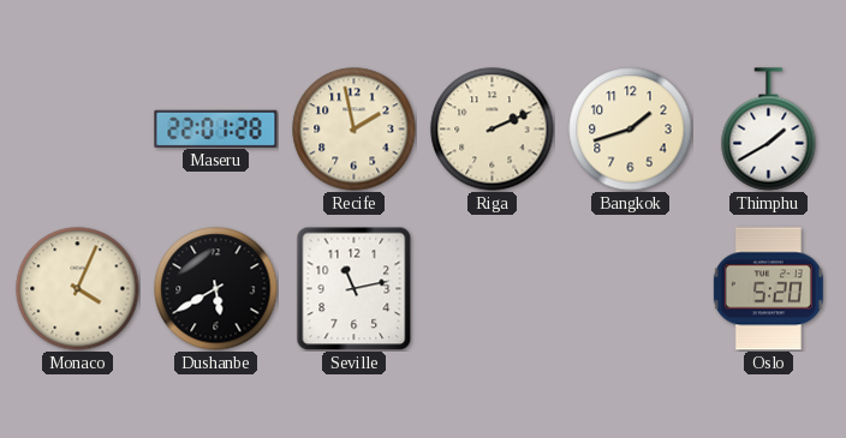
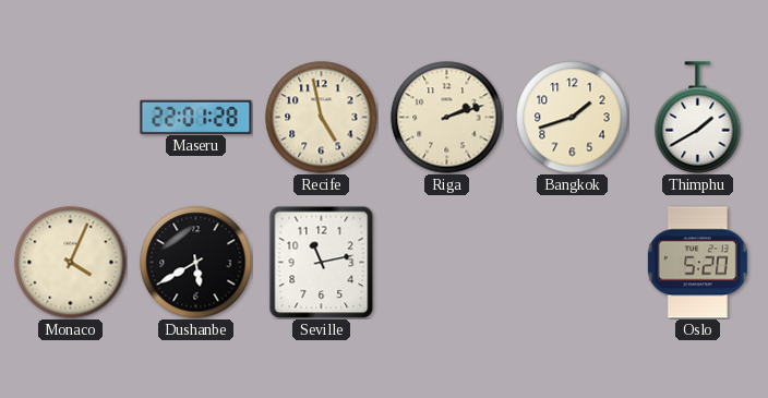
Recife: 1:58 -> 4:58
Riga: 2:11 -> 2:12
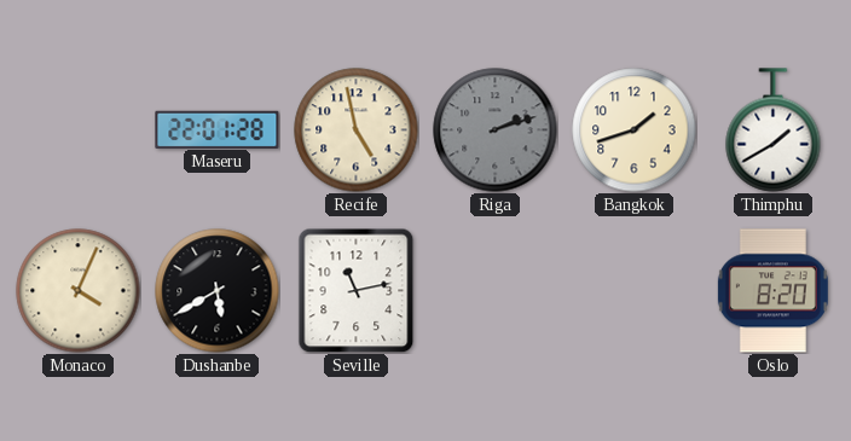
Riga dial: cream -> grey
Oslo: 5:20 -> 8:20
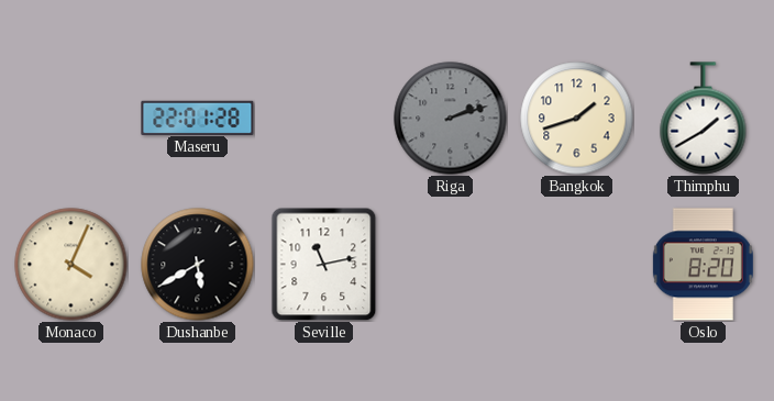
Recife: 4:58 -> none
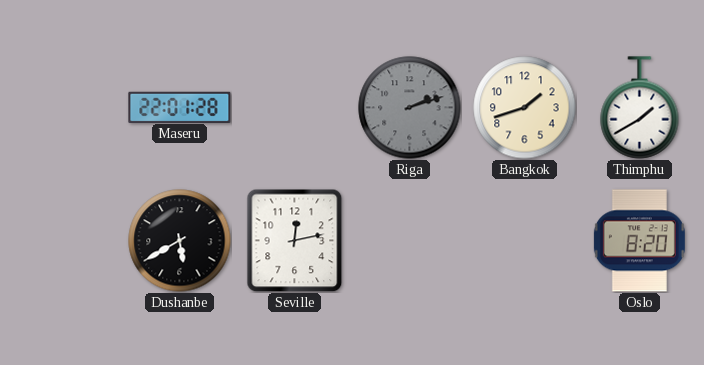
Monaco: 4:04 -> none
Seville: 11:13 -> 12:13
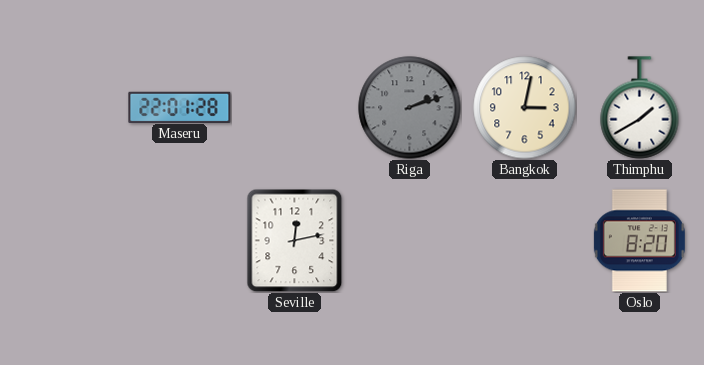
Bangkok: 1:42 -> 3:02
Dushanbe: 5:40 -> none
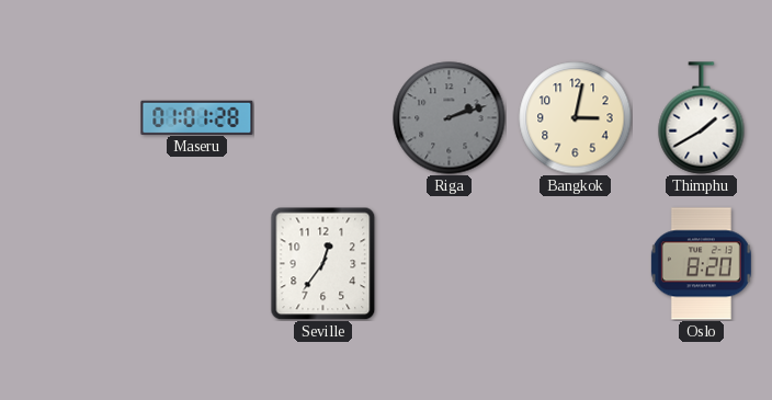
Maseru: 22:01 -> 01:01
Seville: 12:13 -> 12:36
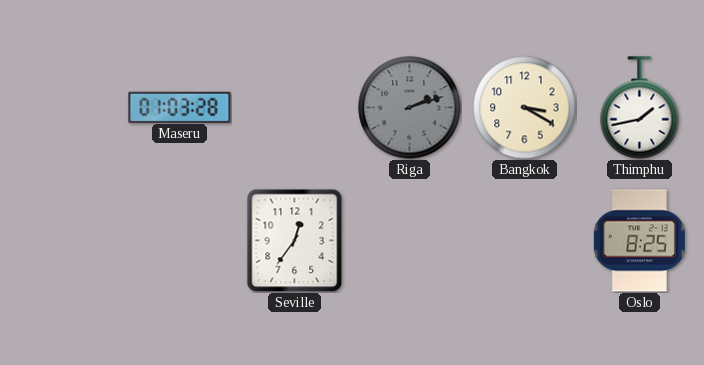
Maseru: 01:01 -> 01:03
Bangkok: 3:02 -> 3:20
Thimphu: 1:40 -> 1:43
Oslo: 8:20 -> 8:25
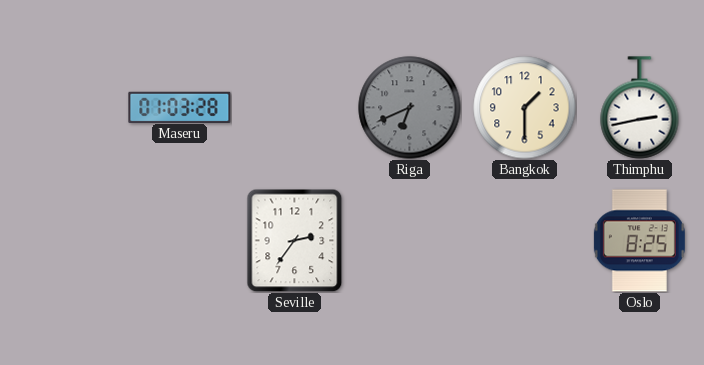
Riga: 2:12 -> 6:41
Bangkok: 3:20 -> 1:30
Thimphu: 1:43 -> 2:43
Seville: 12:36 -> 2:36
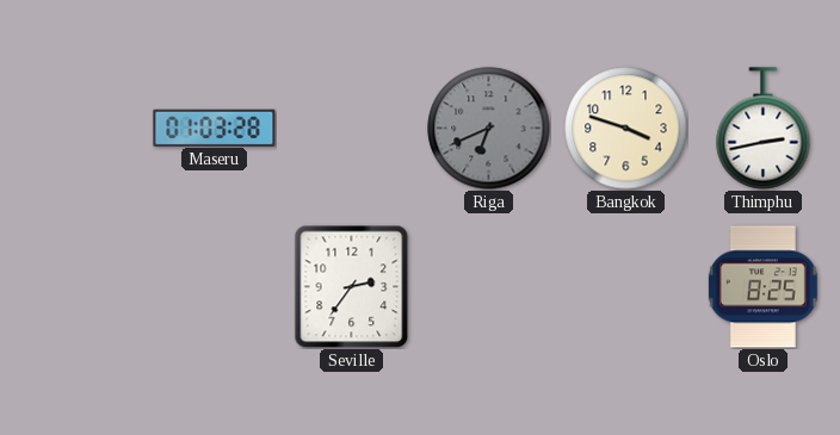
Bangkok: 1:30 -> 3:48
